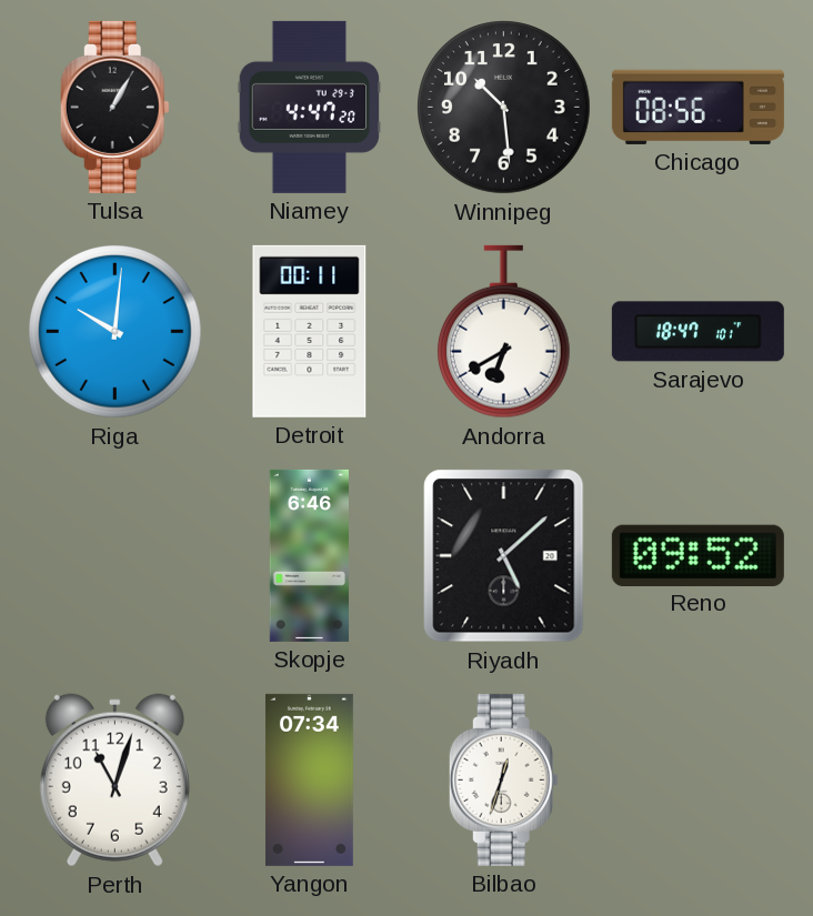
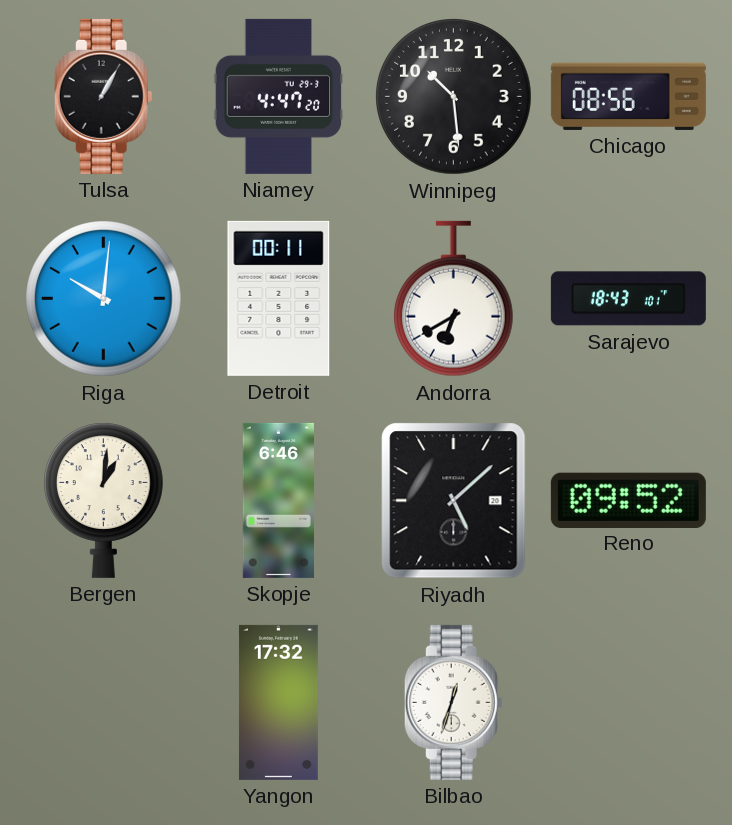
Sarajevo: 18:47 -> 18:43
Bergen: none -> 1:01
Perth: 11:03 -> none
Yangon: 07:34 -> 17:32
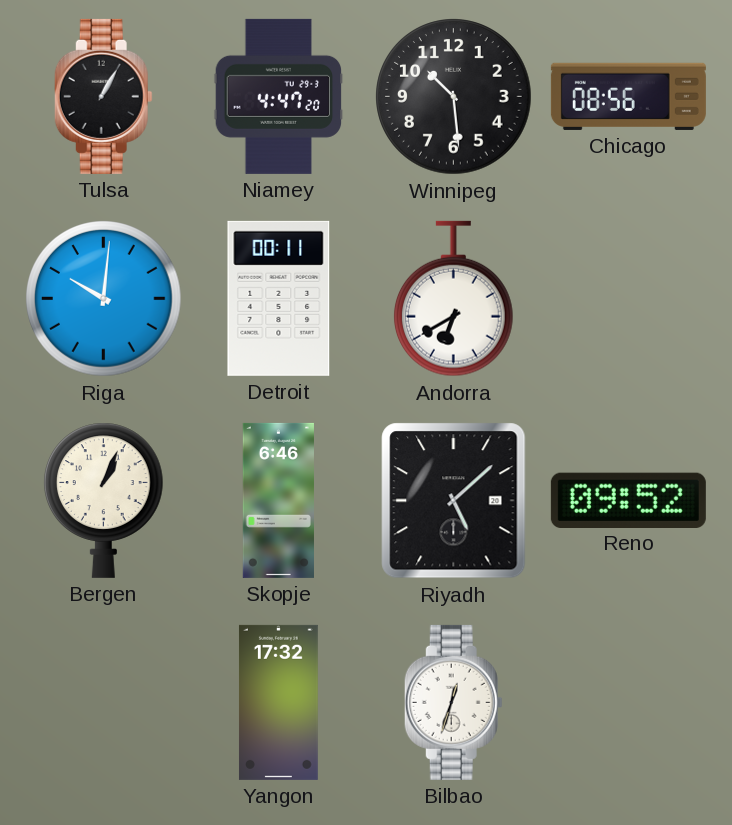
Sarajevo: 18:43 -> none
Bergen: 1:01 -> 1:04
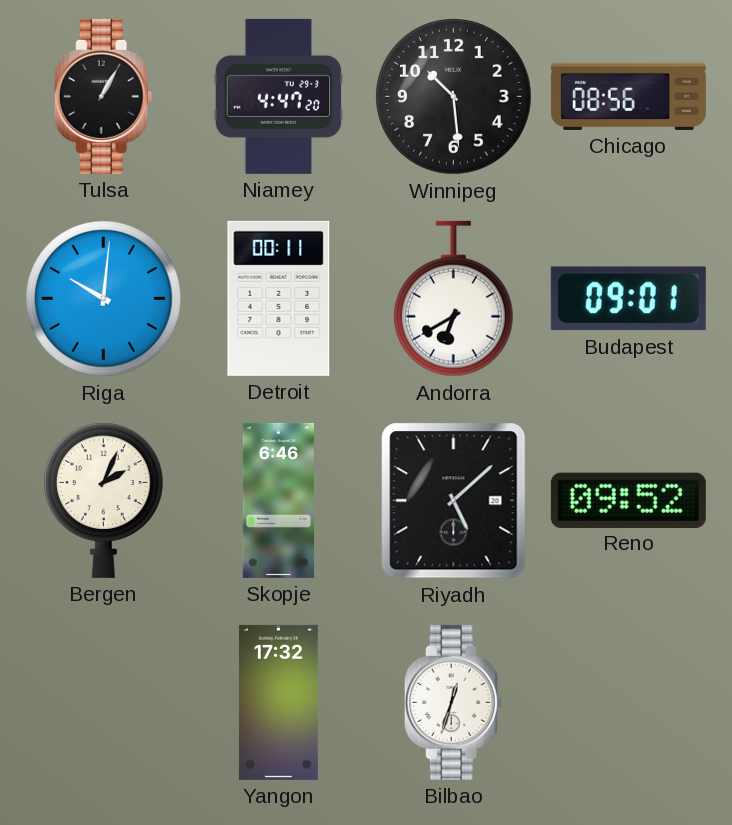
Budapest: none -> 09:01
Bergen: 1:04 -> 2:04
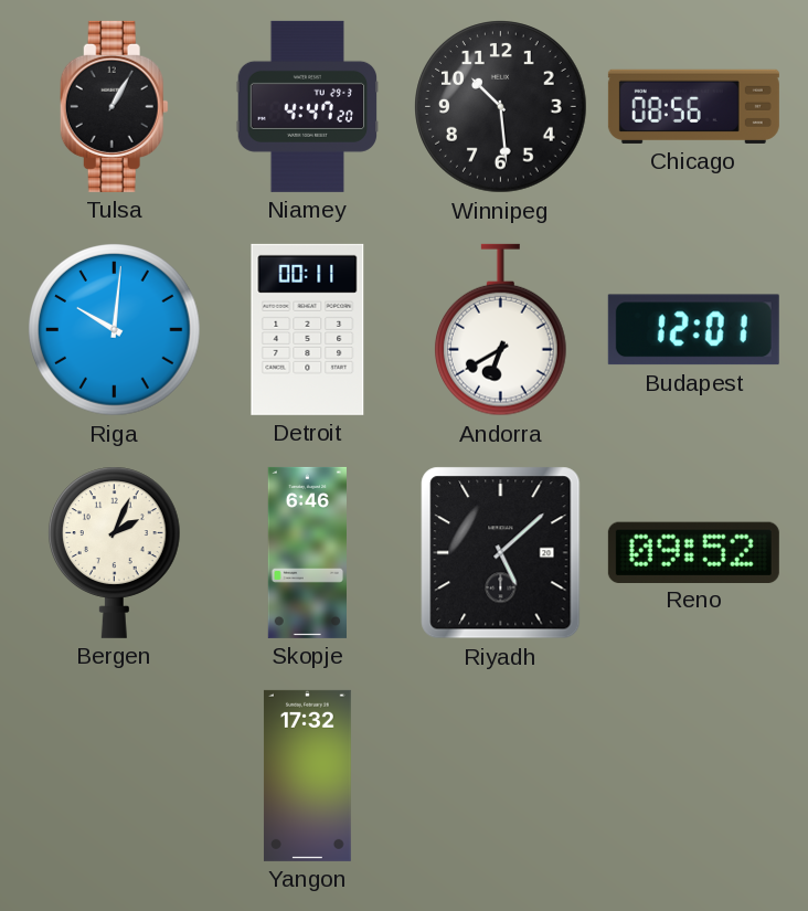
Budapest: 09:01 -> 12:01
Bilbao: 12:33 -> none
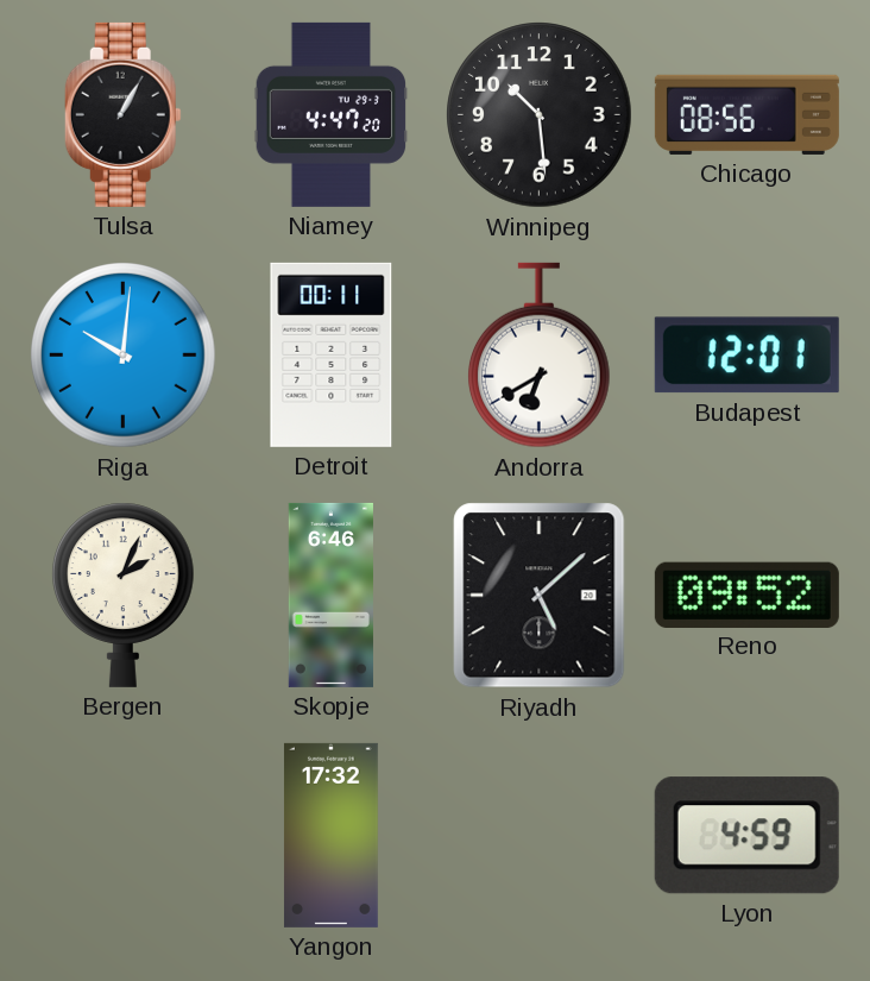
Lyon: none -> 4:59
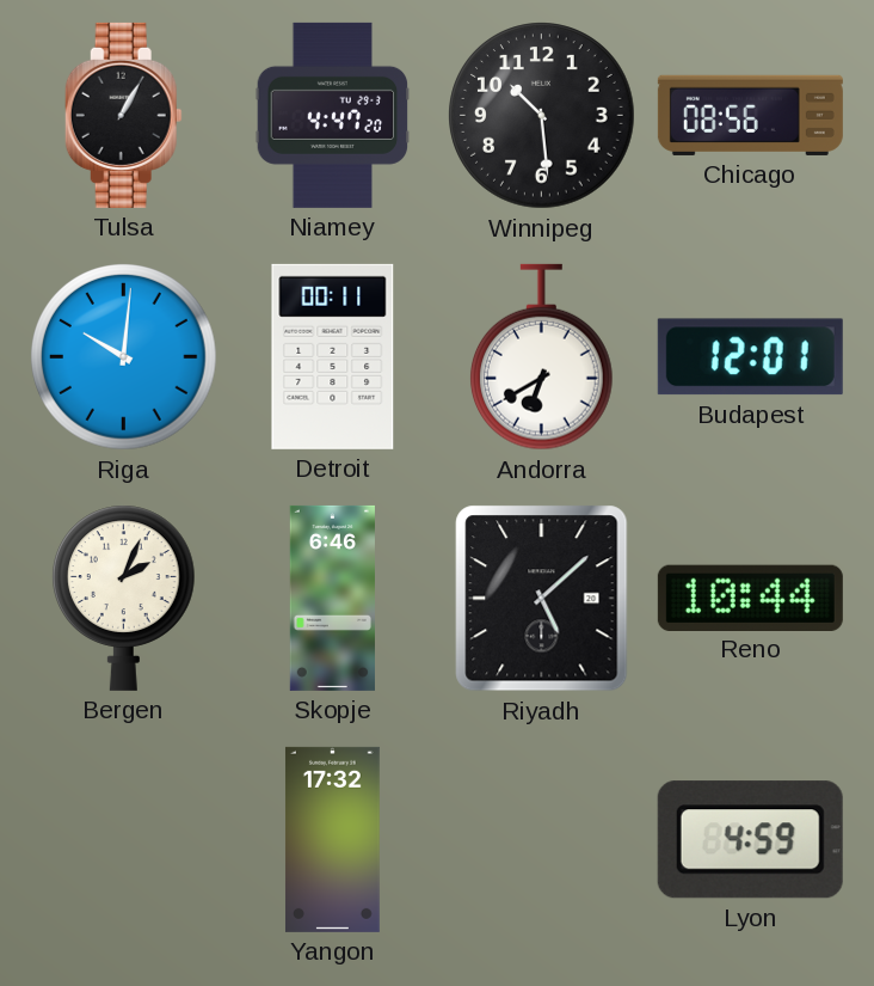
Reno: 09:52 -> 10:44
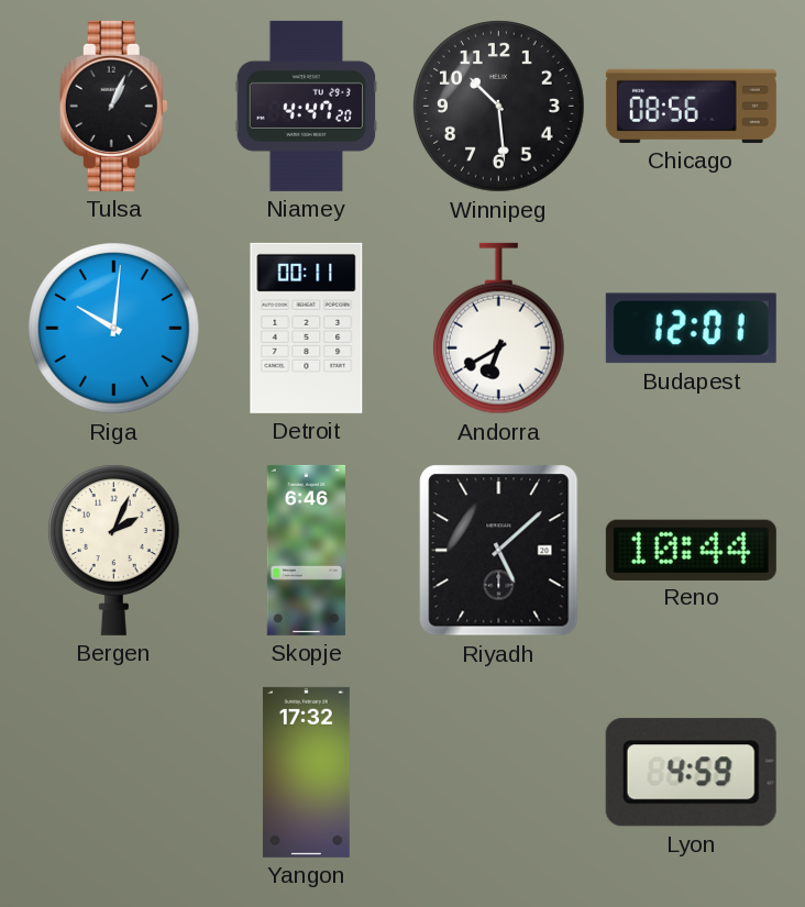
Tulsa: 1:05 -> 1:04
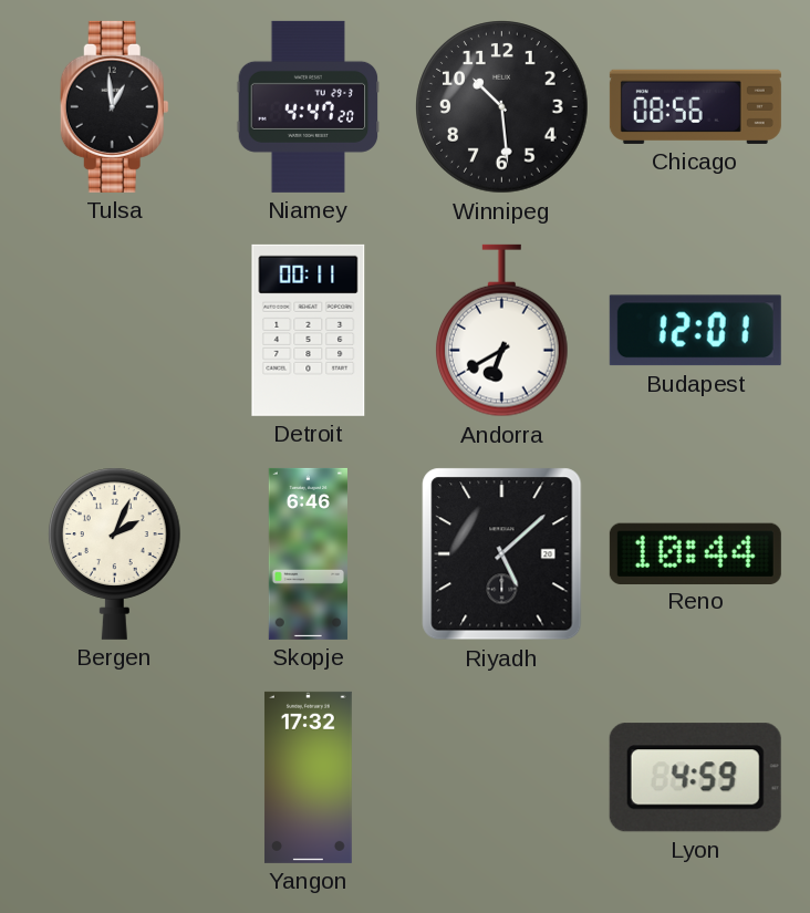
Tulsa: 1:04 -> 12:59
Riga: 10:01 -> none
